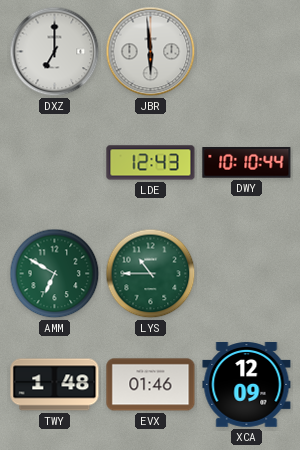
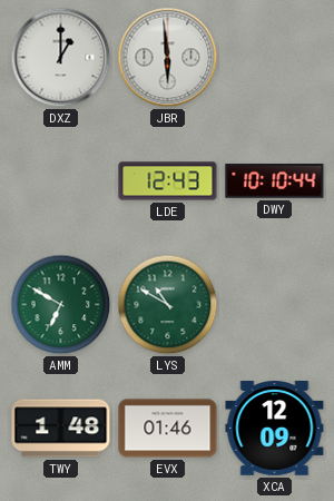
DXZ: 7:00 -> 1:00
LYS: 10:45 -> 10:50
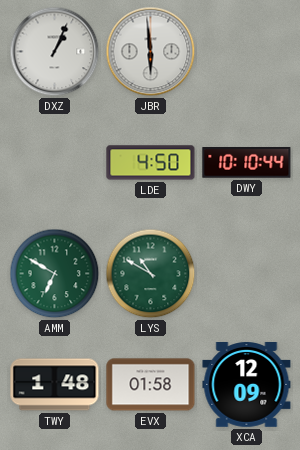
DXZ: 1:00 -> 1:04
LDE: 12:43 -> 4:50
EVX: 01:46 -> 01:58
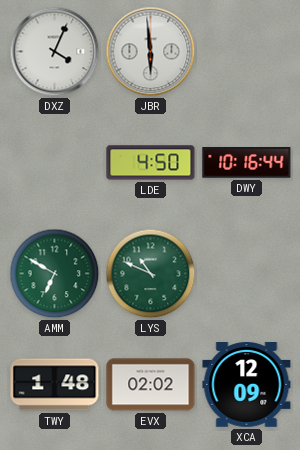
DXZ: 1:04 -> 4:04
DWY: 10:10 -> 10:16
LYS: 10:50 -> 10:49
EVX: 01:58 -> 02:02
